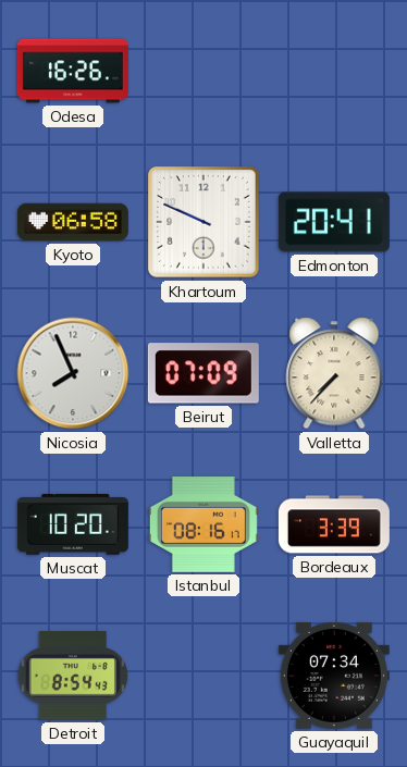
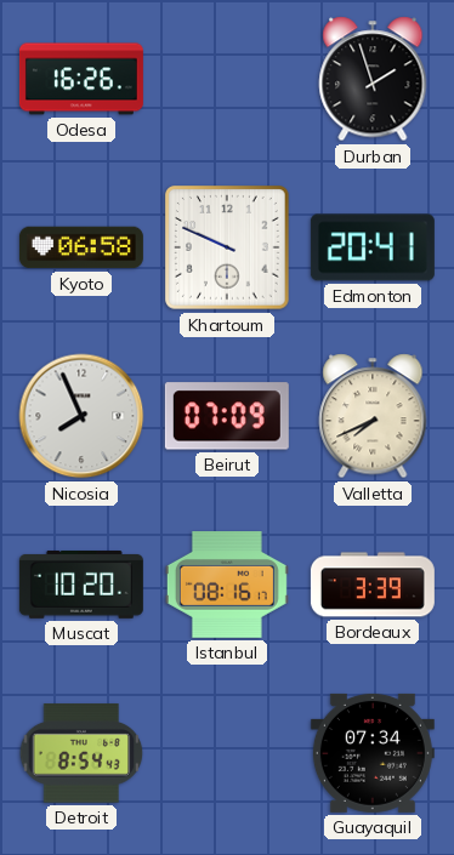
Durban: none -> 1:57
Valletta: 7:37 -> 7:41
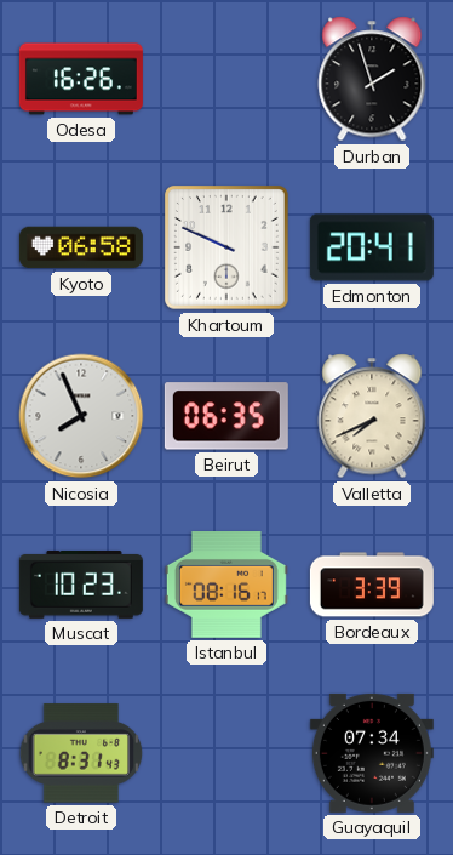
Beirut: 07:09 -> 06:35
Muscat: 10:20 -> 10:23
Detroit: 8:54 -> 8:31
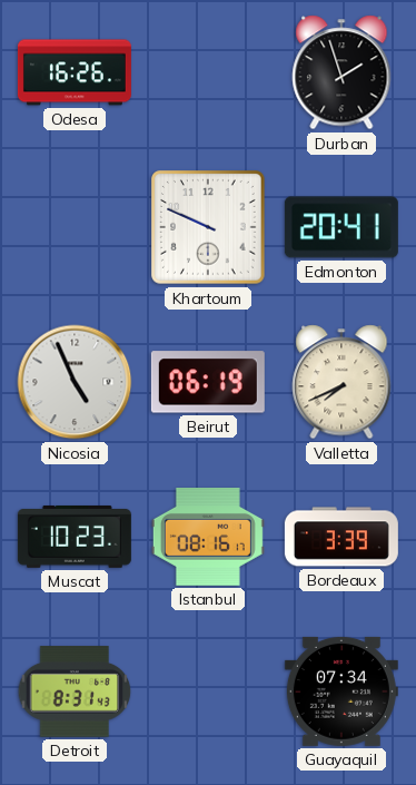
Kyoto: 06:58 -> none
Nicosia: 7:56 -> 4:56
Beirut: 06:35 -> 06:19
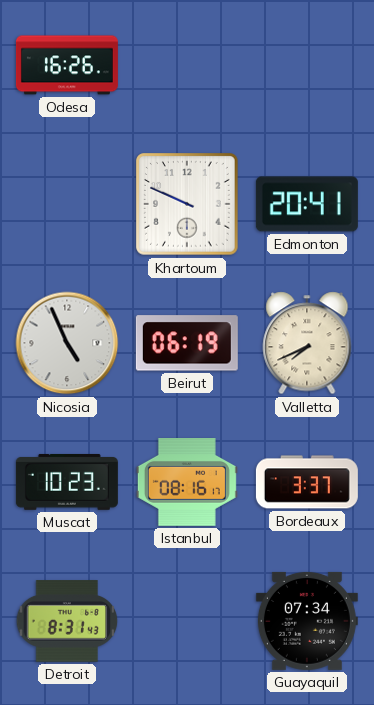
Durban: 1:57 -> none
Bordeaux: 3:39 -> 3:37
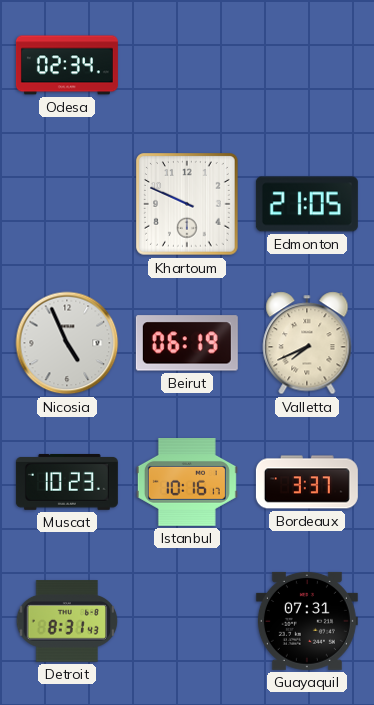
Odesa: 16:26 -> 02:34
Edmonton: 20:41 -> 21:05
Istanbul: 08:16 -> 10:16
Guayaquil: 07:34 -> 07:31
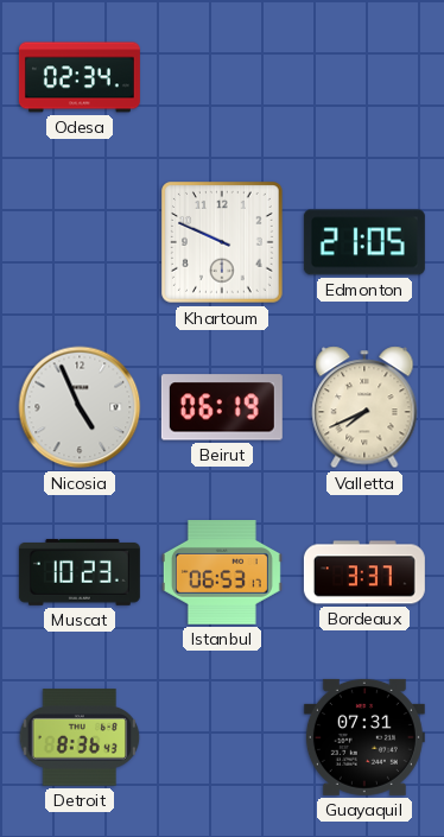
Istanbul: 10:16 -> 06:53
Detroit: 8:31 -> 8:36
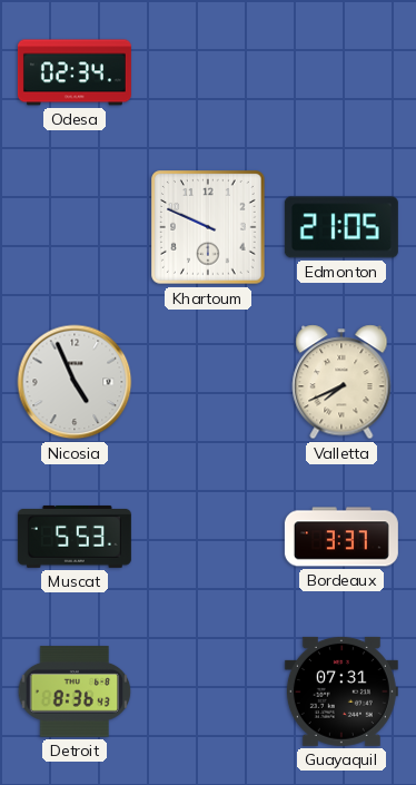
Beirut: 06:19 -> none
Muscat: 10:23 -> 5:53
Istanbul: 06:53 -> none
